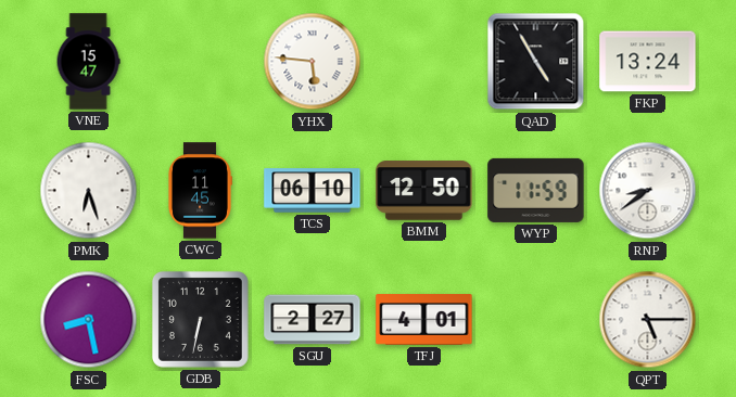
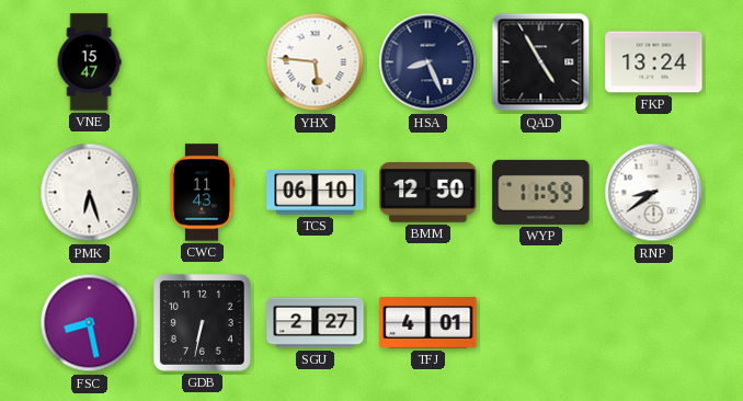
HSA: none -> 8:26
CWC: 11:45 -> 11:43
QPT: 5:15 -> none
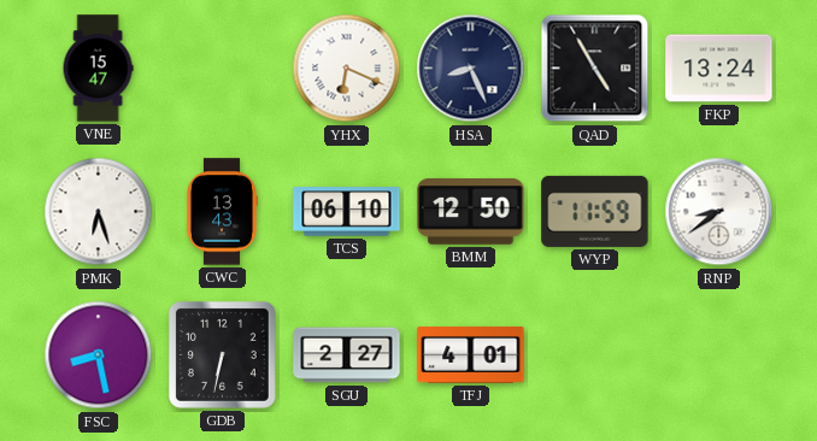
YHX: 5:46 -> 6:19
CWC: 11:43 -> 13:43
